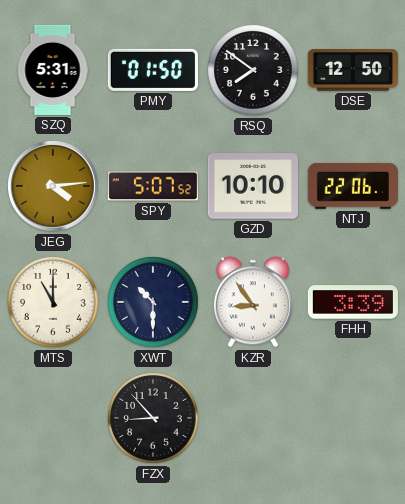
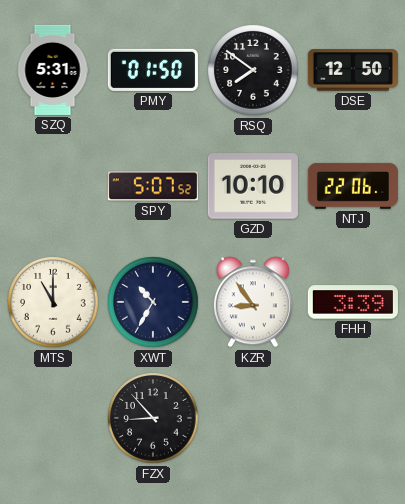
JEG: 4:14 -> none
XWT: 10:30 -> 10:35
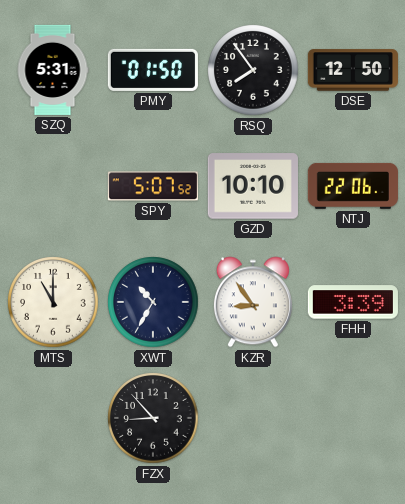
RSQ: 7:51 -> 7:54
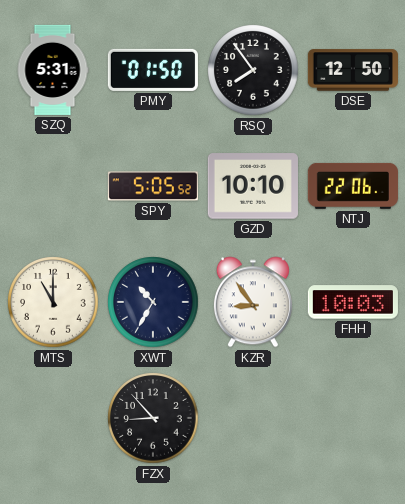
SPY: 5:07 -> 5:05
FHH: 3:39 -> 10:03
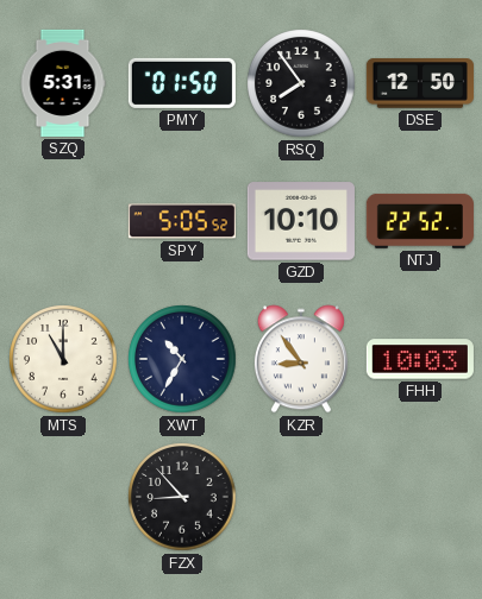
NTJ: 22:06 -> 22:52
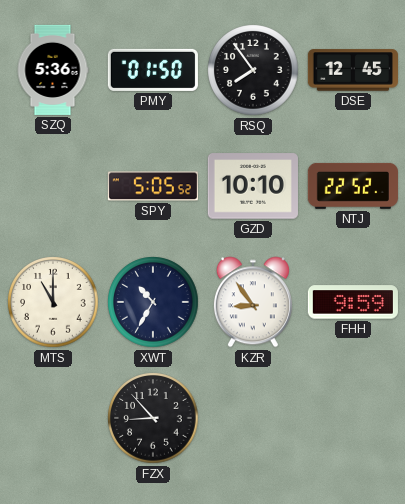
SZQ: 5:31 -> 5:36
DSE: 12:50 -> 12:45
FHH: 10:03 -> 9:59
